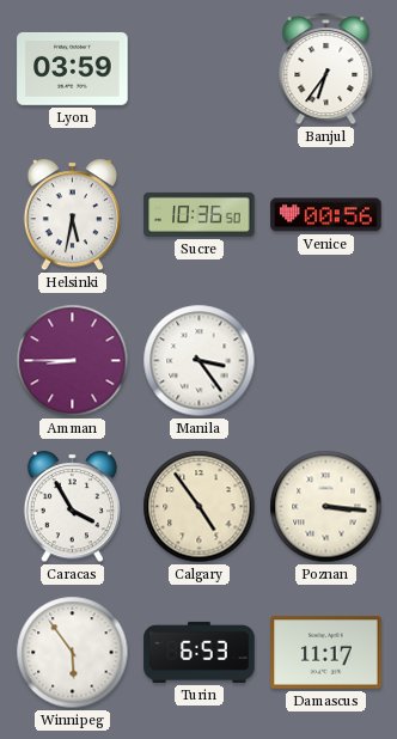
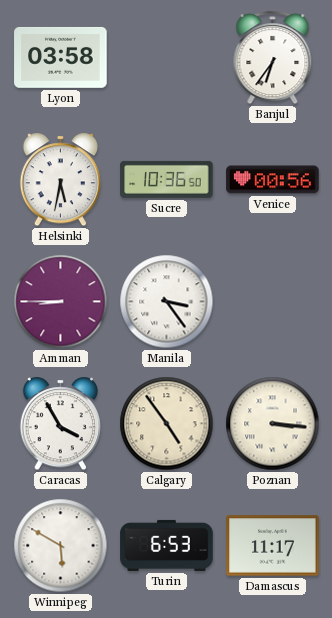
Lyon: 03:59 -> 03:58
Winnipeg: 5:54 -> 5:50
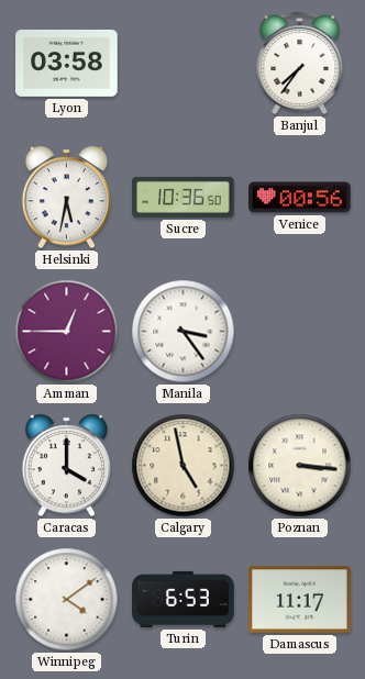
Banjul: 6:36 -> 7:36
Amman: 8:45 -> 12:45
Caracas: 3:55 -> 4:00
Calgary: 4:54 -> 4:58
Winnipeg: 5:50 -> 4:09
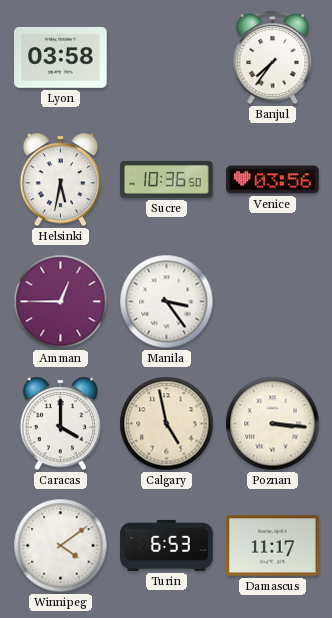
Venice: 00:56 -> 03:56
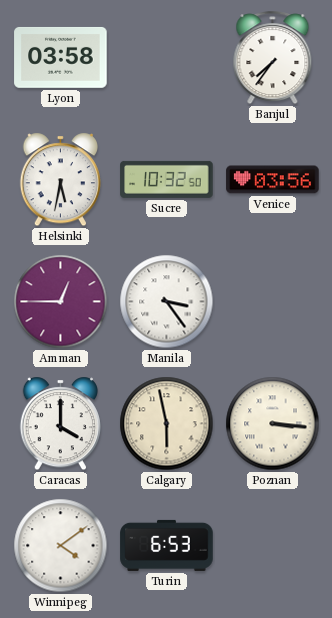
Sucre: 10:36 -> 10:32
Calgary: 4:58 -> 5:58
Damascus: 11:17 -> none
